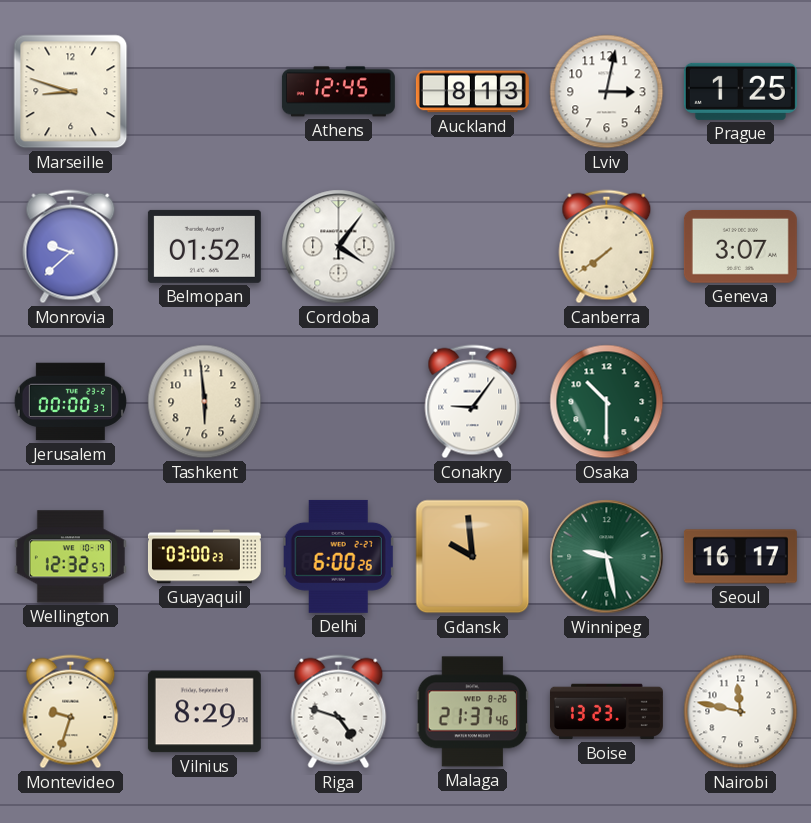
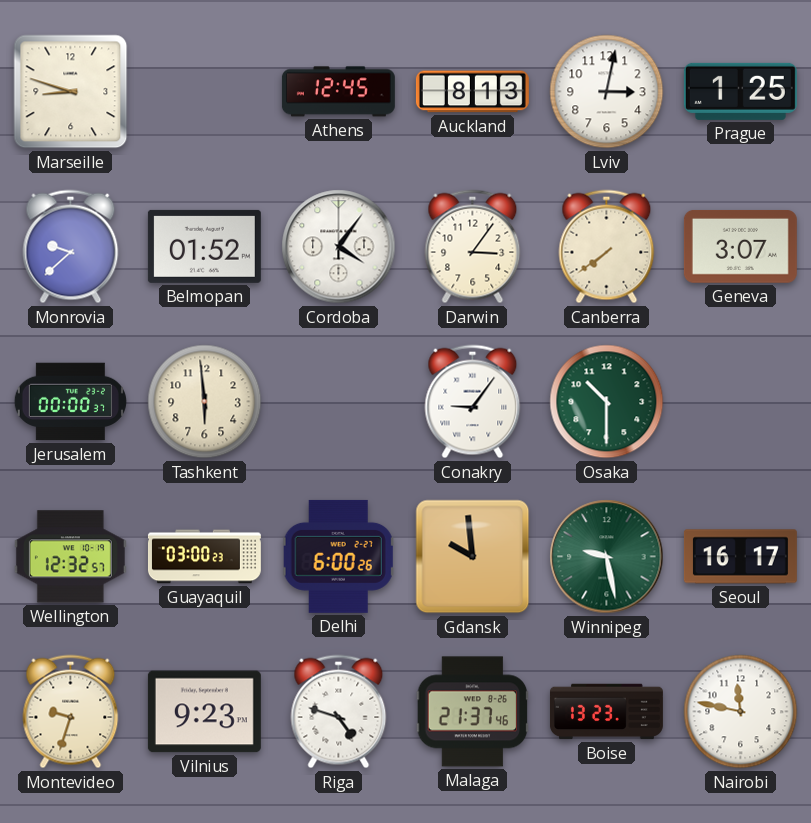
Darwin: none -> 3:06
Vilnius: 8:29 -> 9:23
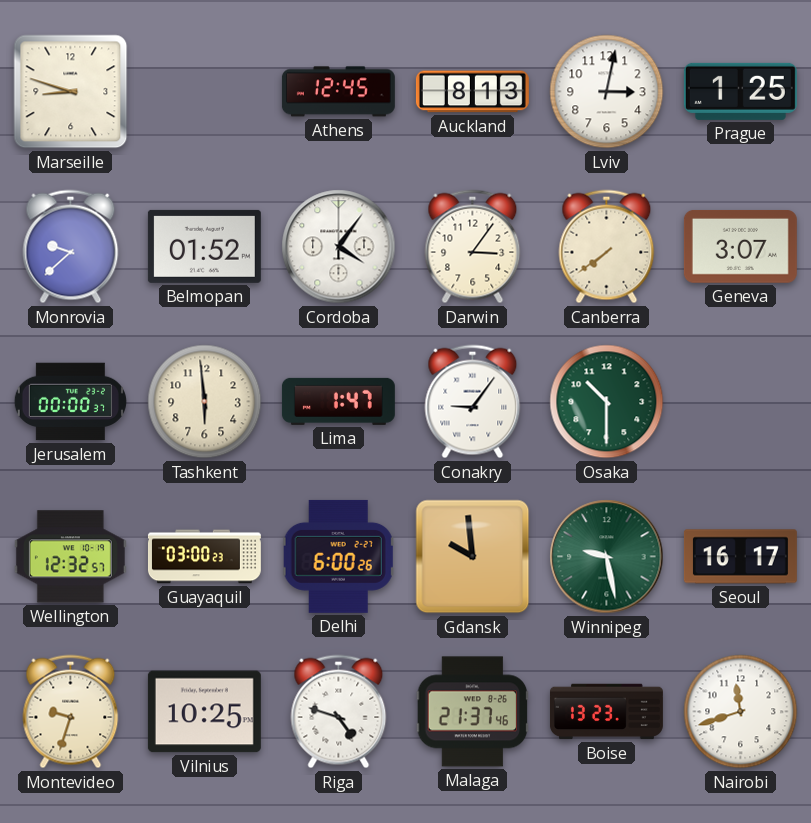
Lima: none -> 1:47
Vilnius: 9:23 -> 10:25
Nairobi: 11:47 -> 11:42
